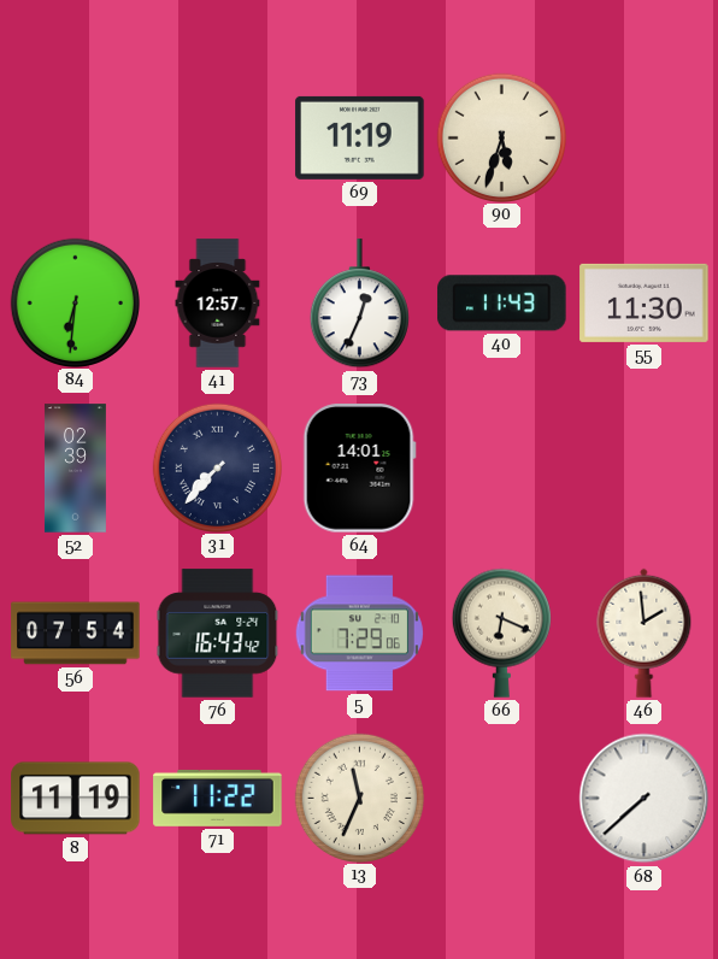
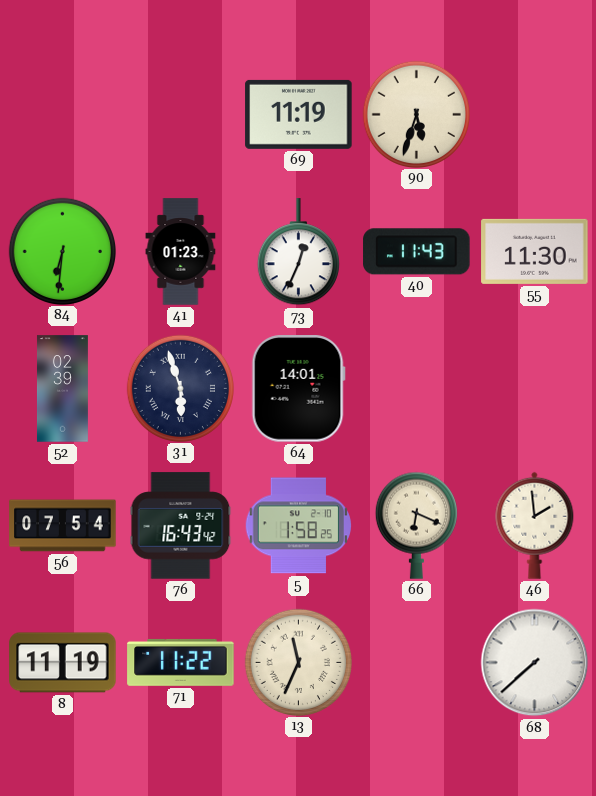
41: 12:57 -> 01:23
31: 7:37 -> 5:57
5: 7:29 -> 1:58
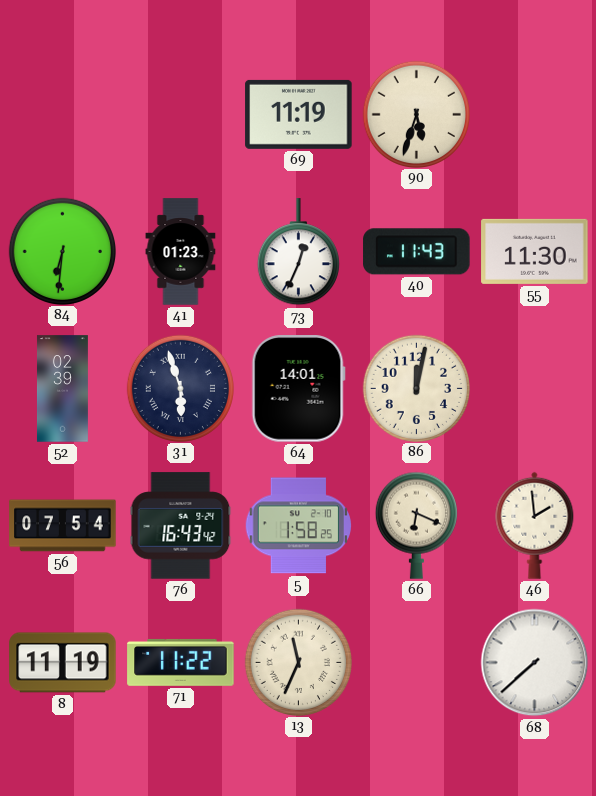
86: none -> 12:02
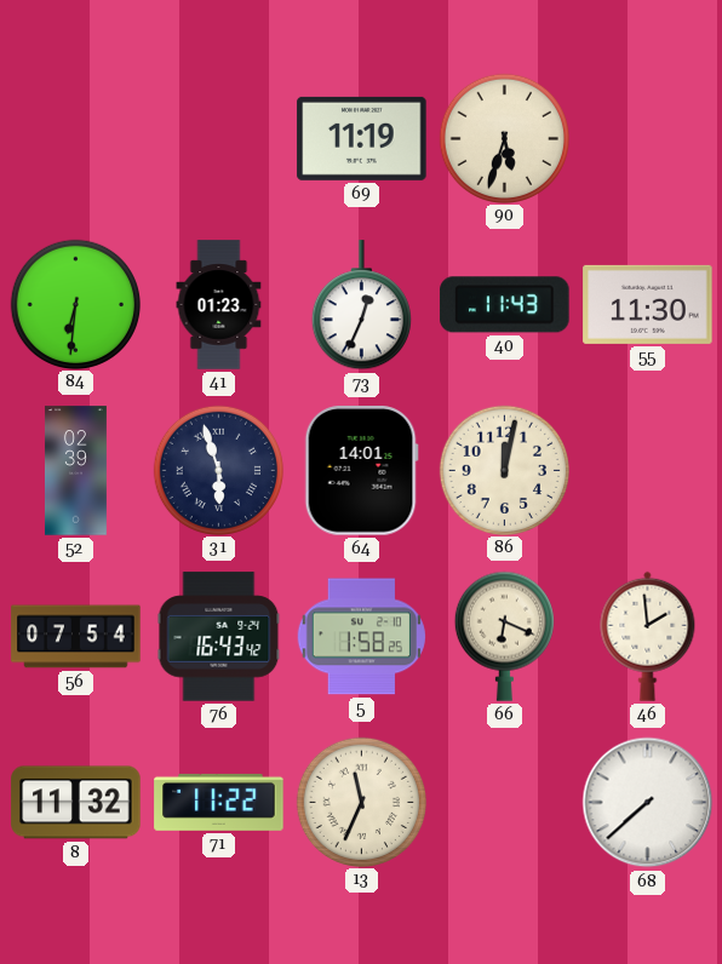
8: 11:19 -> 11:32
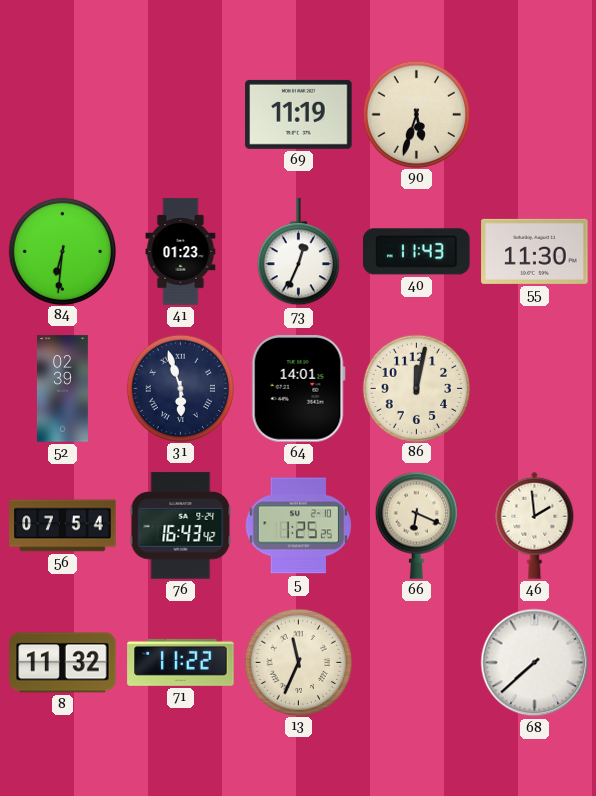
5: 1:58 -> 1:25
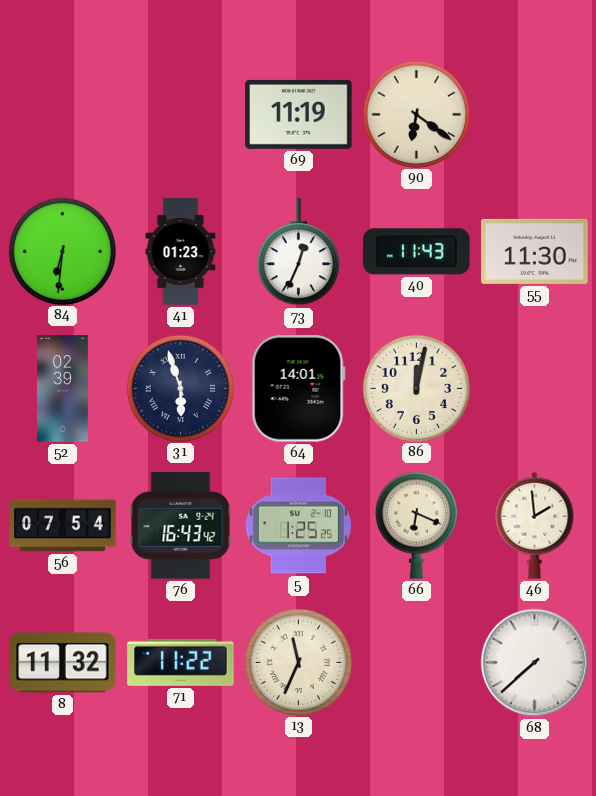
90: 5:33 -> 6:21
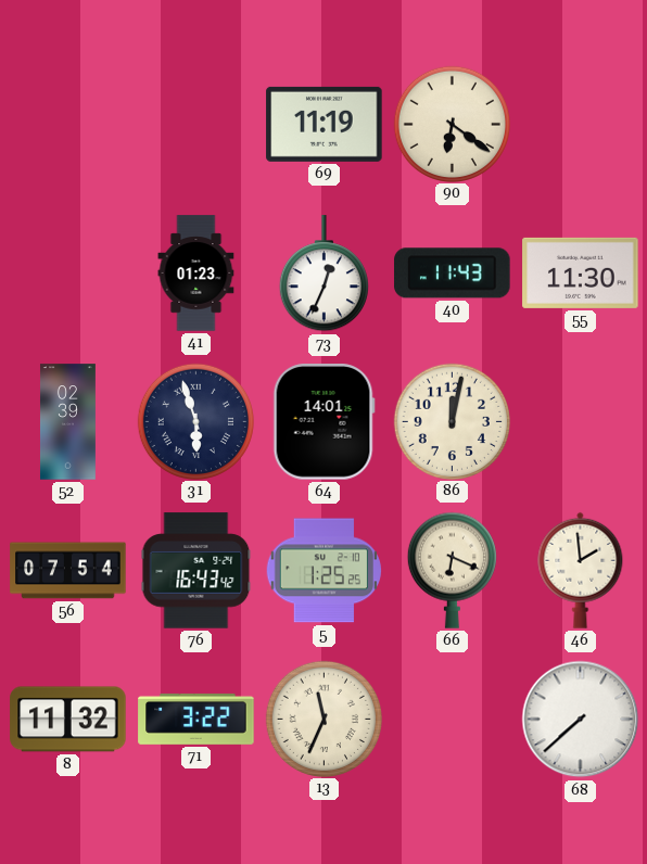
84: 6:31 -> none
71: 11:22 -> 3:22
